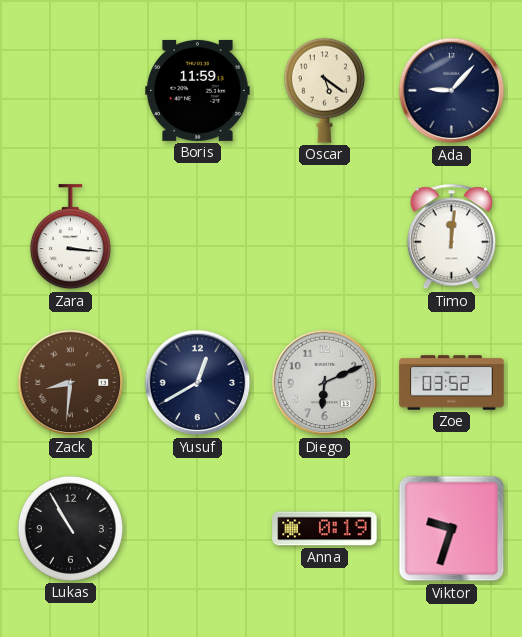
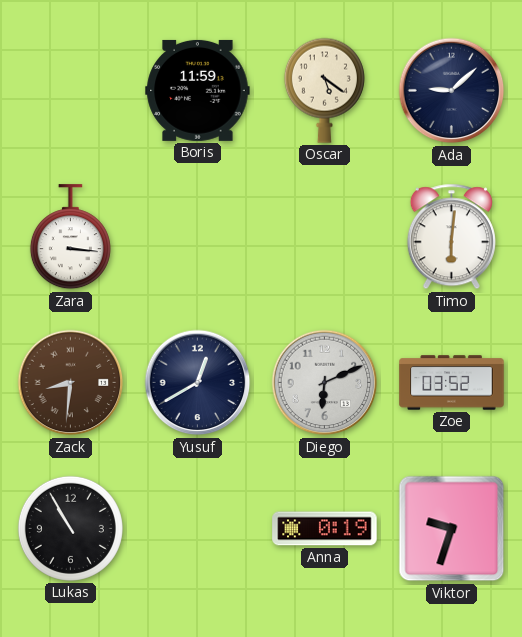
Ada: 9:07 -> 9:08
Timo: 12:01 -> 6:01
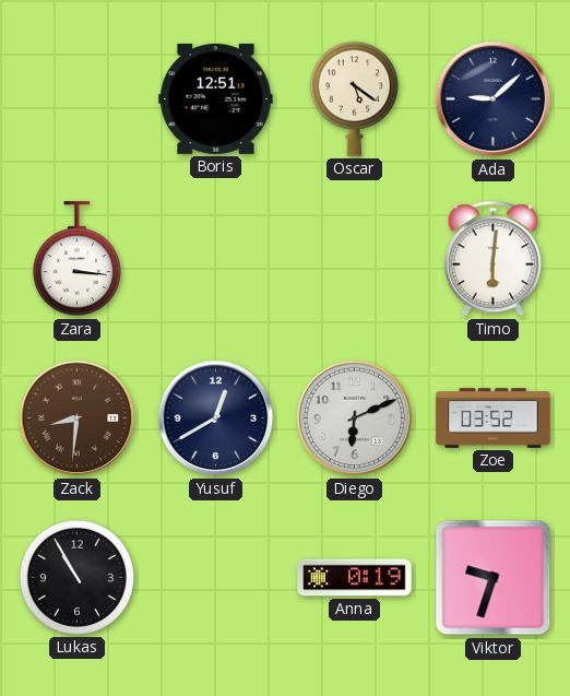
Boris: 11:59 -> 12:51
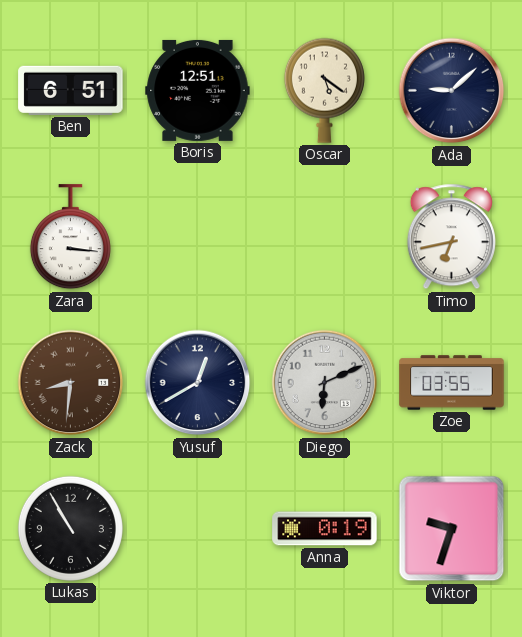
Ben: none -> 6:51
Timo: 6:01 -> 6:43
Zoe: 03:52 -> 03:55
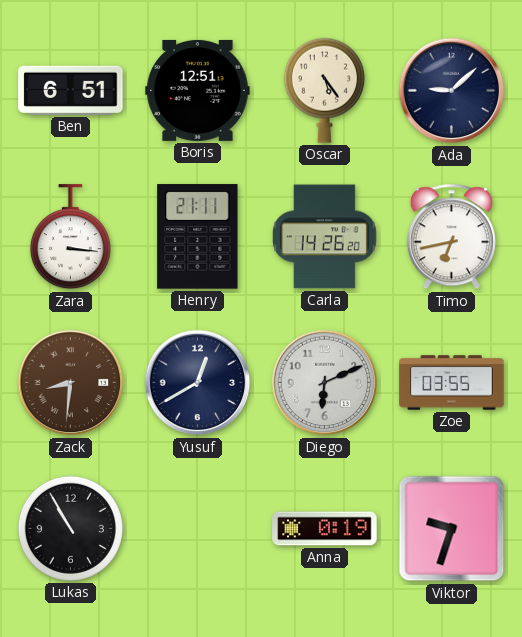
Oscar: 5:21 -> 5:24
Henry: none -> 21:11
Carla: none -> 14:26
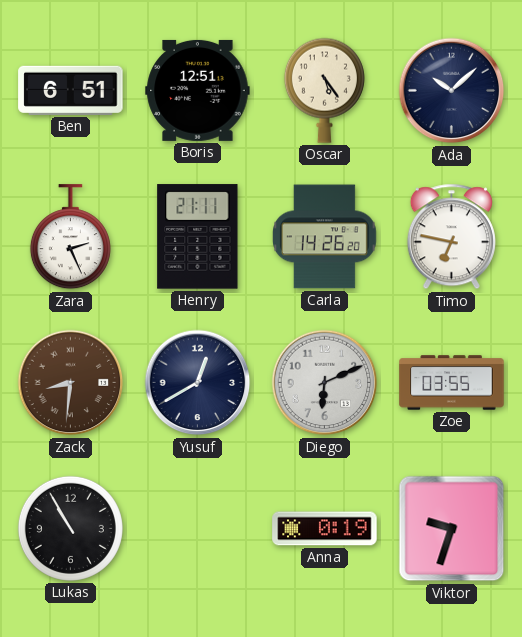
Ada: 9:08 -> 10:08
Zara: 3:16 -> 2:26
Timo: 6:43 -> 6:47
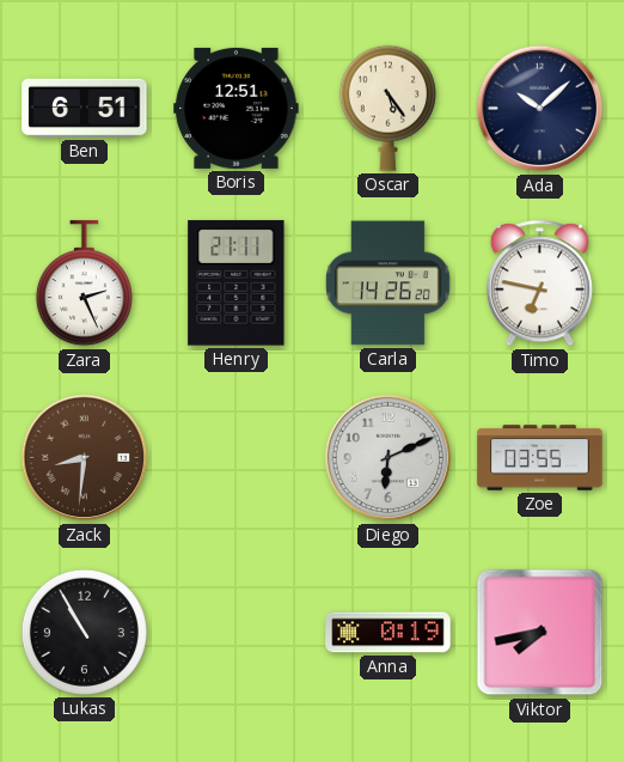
Yusuf: 12:40 -> none
Viktor: 9:33 -> 7:43
